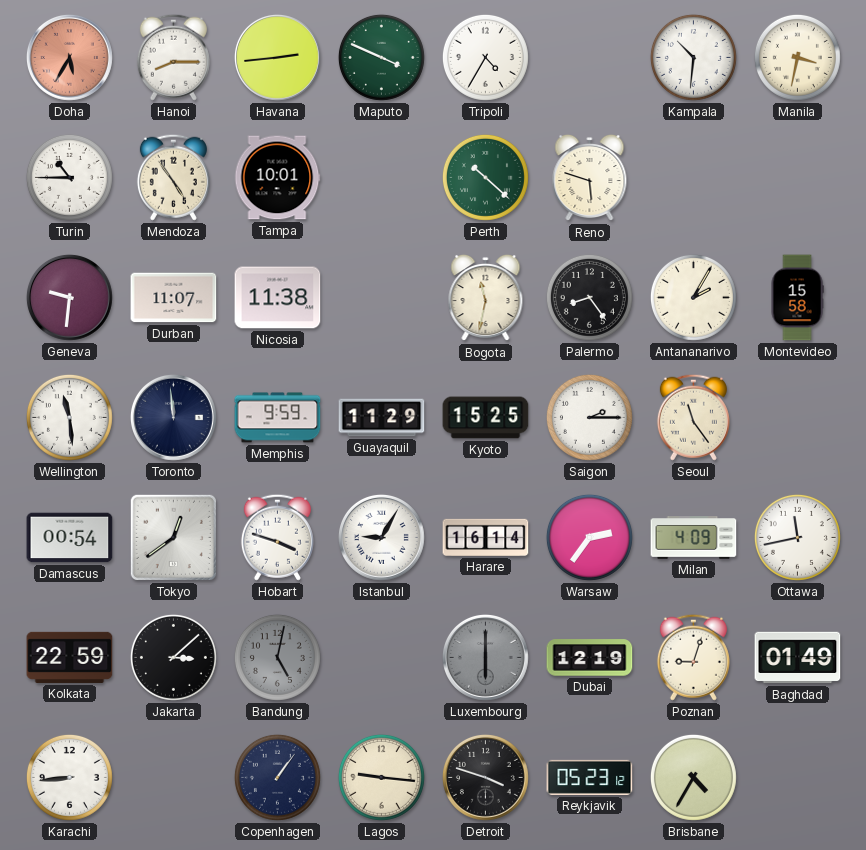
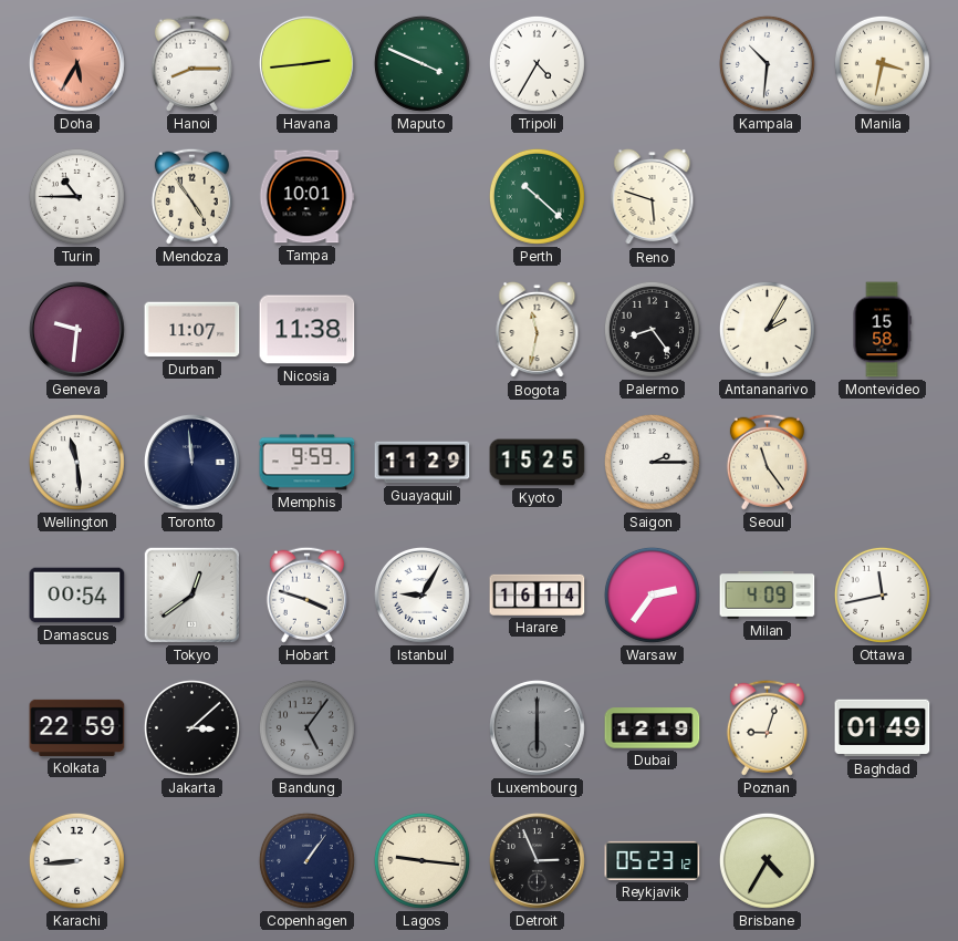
Bandung: 5:02 -> 5:06
Detroit: 3:48 -> 2:56
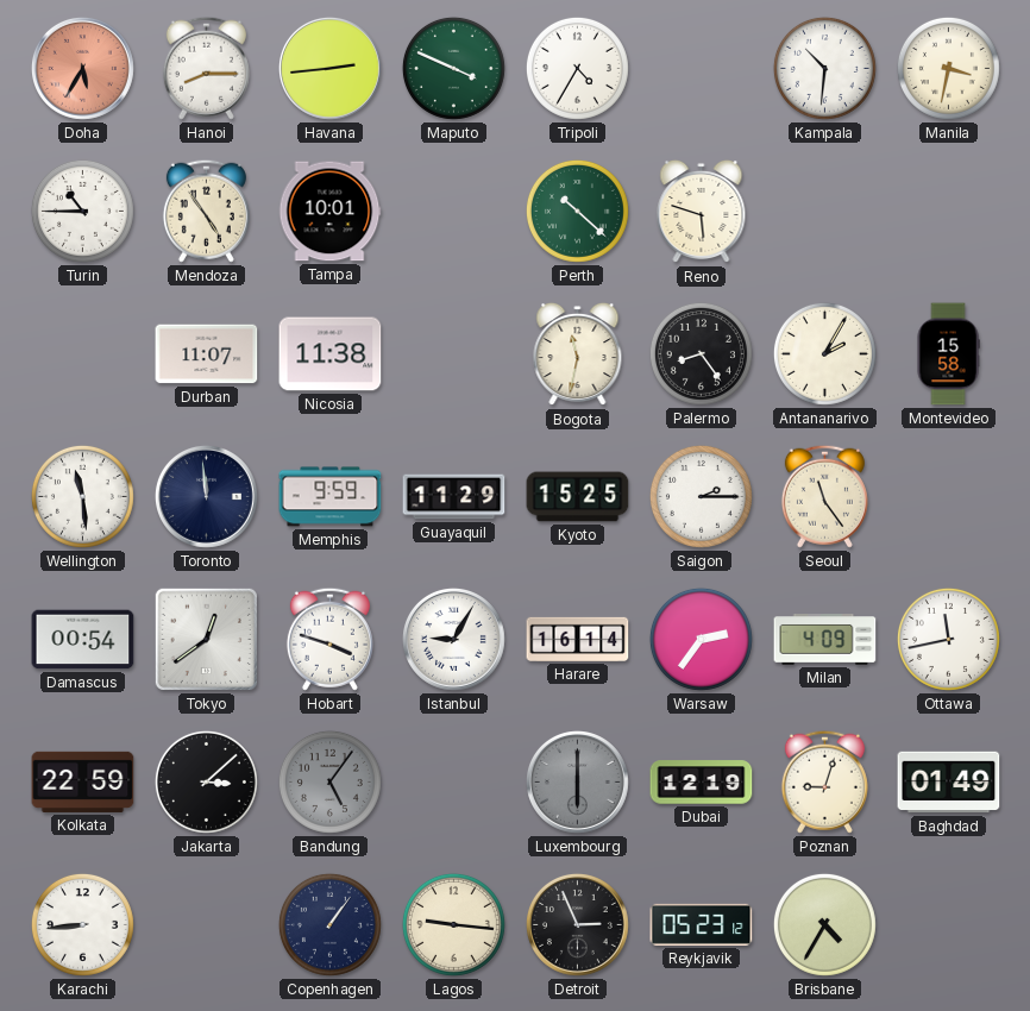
Geneva: 9:31 -> none
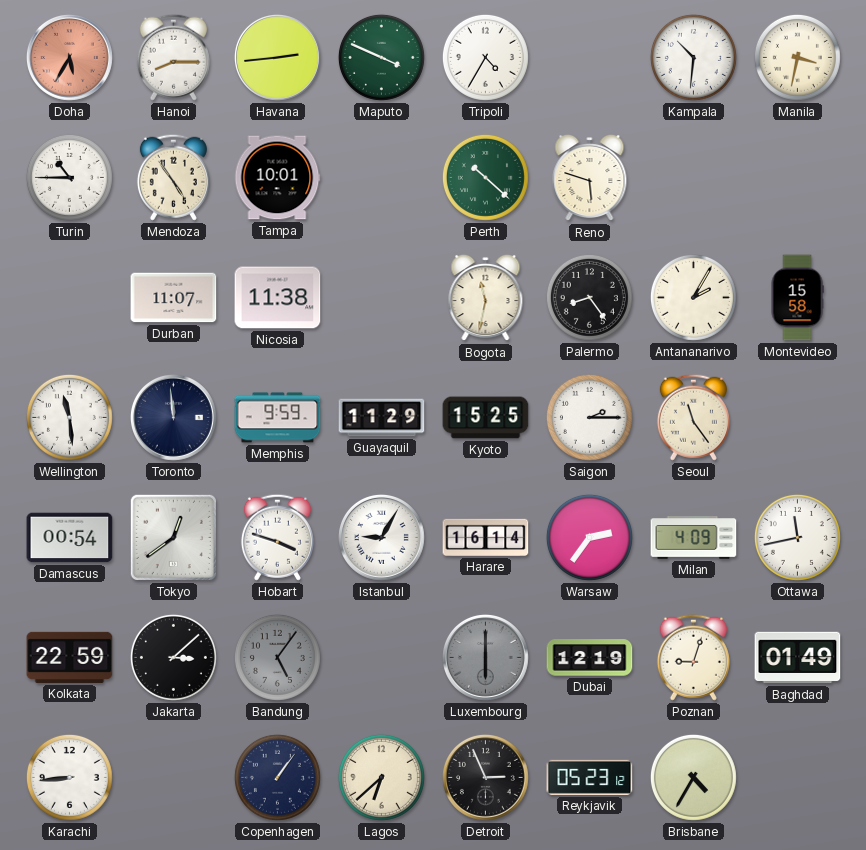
Lagos: 9:16 -> 6:38
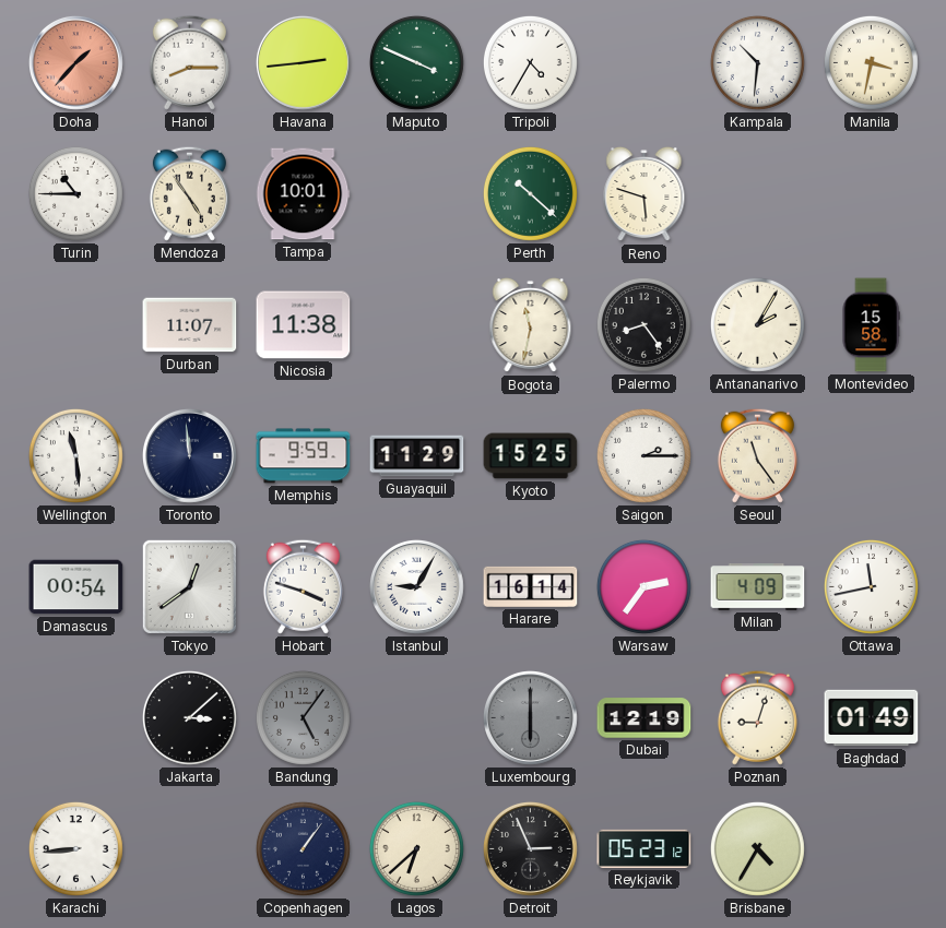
Doha: 5:35 -> 1:37
Kolkata: 22:59 -> none
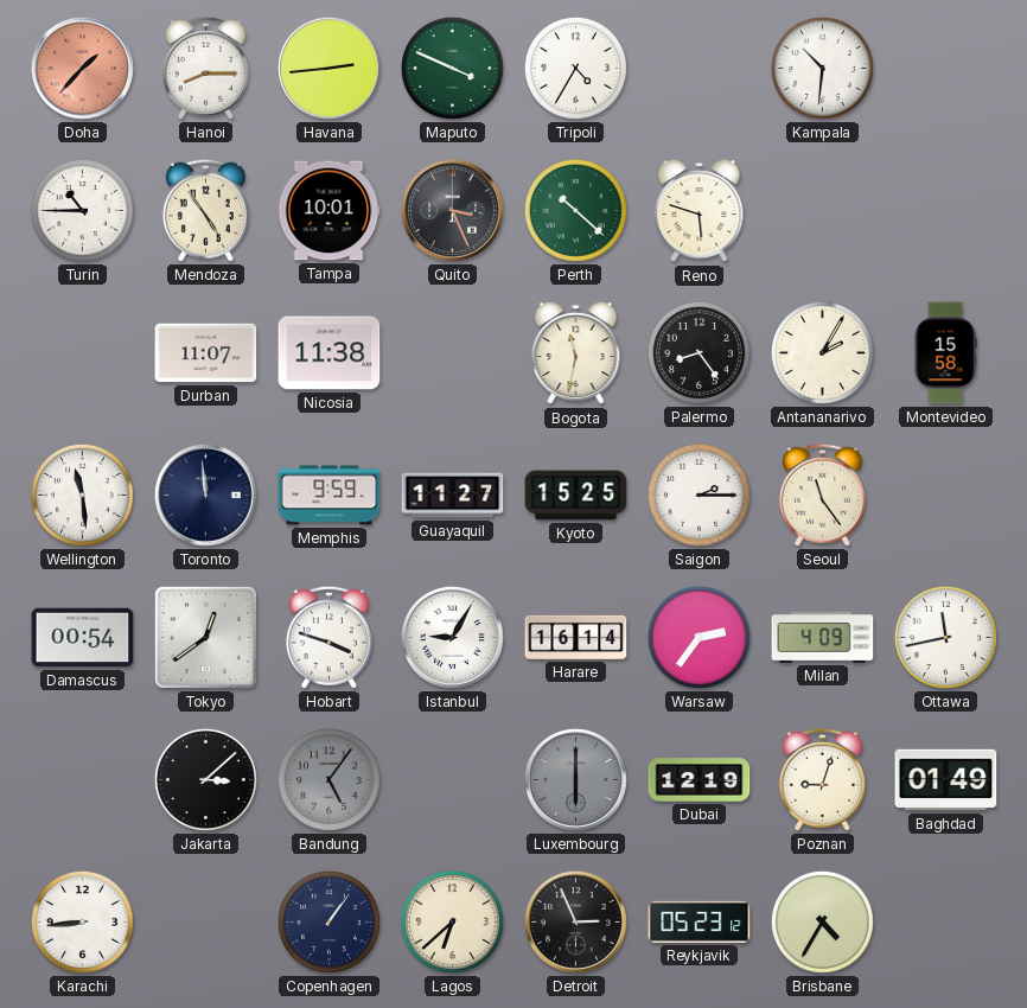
Manila: 3:32 -> none
Quito: none -> 3:26
Guayaquil: 11:29 -> 11:27
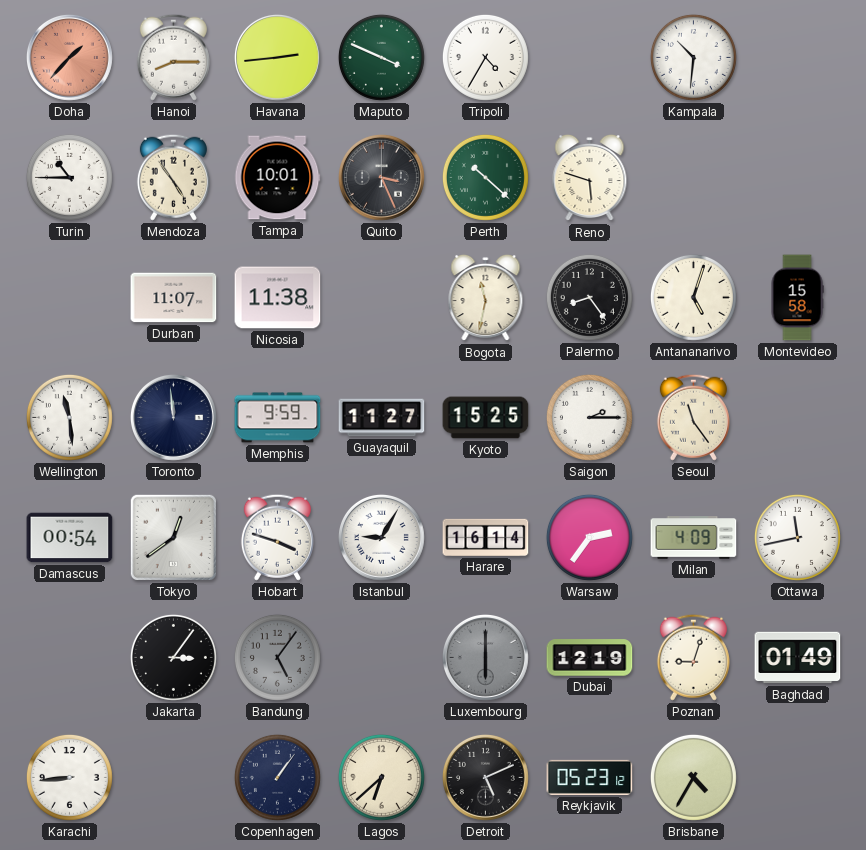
Antananarivo: 2:05 -> 5:03
Jakarta: 3:08 -> 3:06
Detroit: 2:56 -> 5:11
